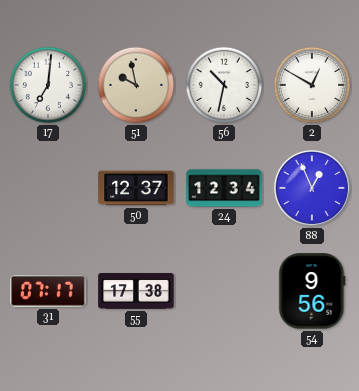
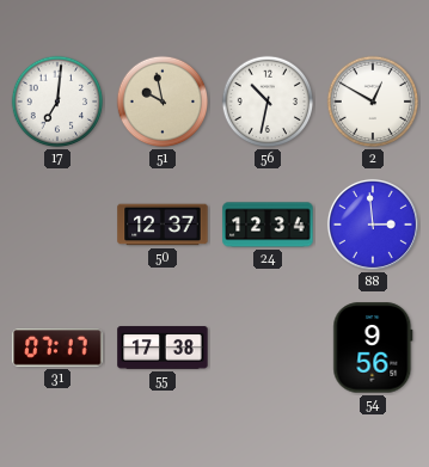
88: 12:56 -> 2:59
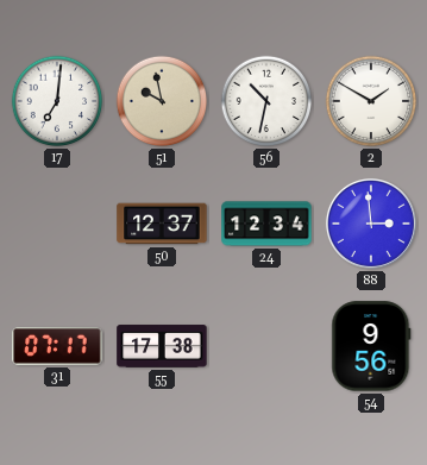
2: 12:50 -> 1:50
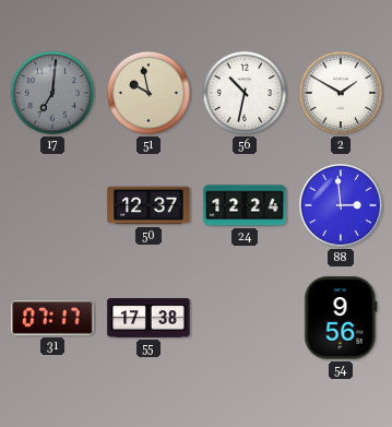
17 dial: white -> grey
24: 12:34 -> 12:24
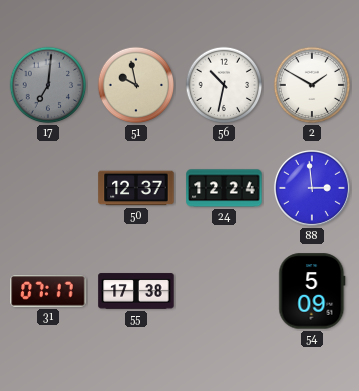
54: 9:56 -> 5:09
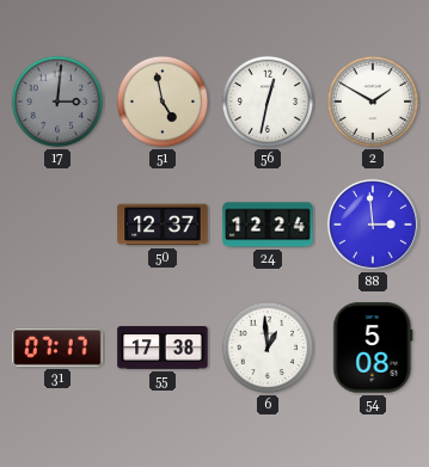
17: 7:01 -> 3:01
51: 9:58 -> 4:58
56: 10:32 -> 12:32
6: none -> 12:59
54: 5:09 -> 5:08
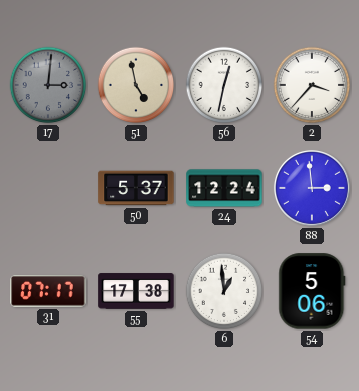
2: 1:50 -> 3:37
50: 12:37 -> 5:37
54: 5:08 -> 5:06
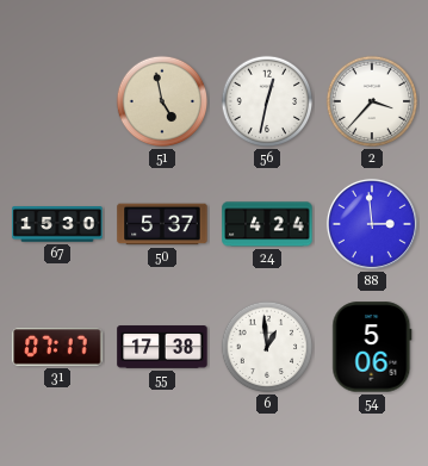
17: 3:01 -> none
67: none -> 15:30
24: 12:24 -> 4:24
